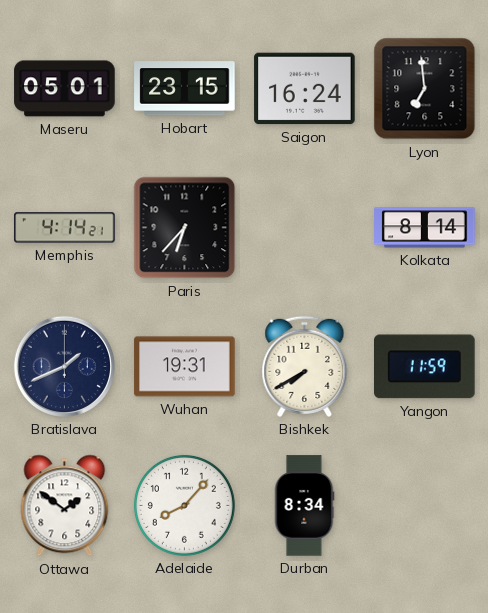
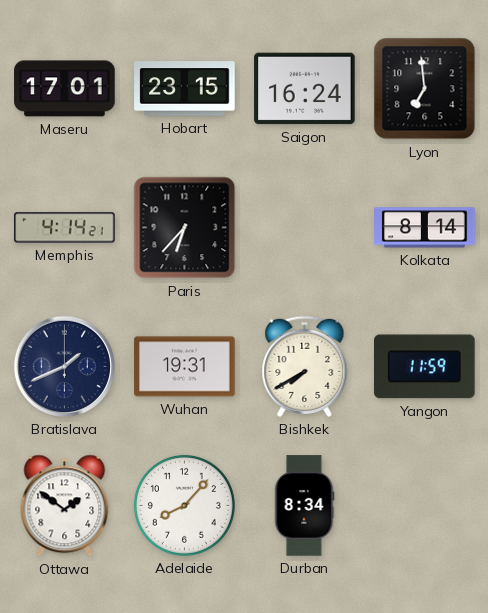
Maseru: 05:01 -> 17:01
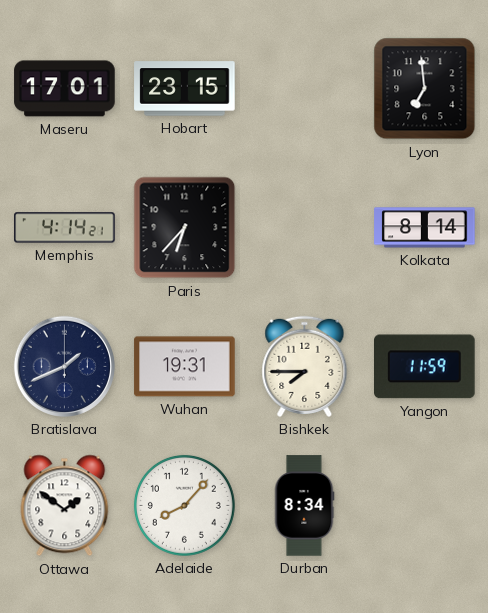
Saigon: 16:24 -> none
Bishkek: 7:40 -> 7:45
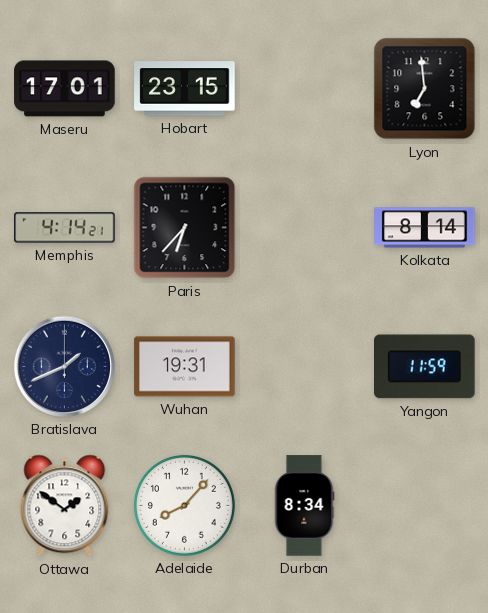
Bishkek: 7:45 -> none
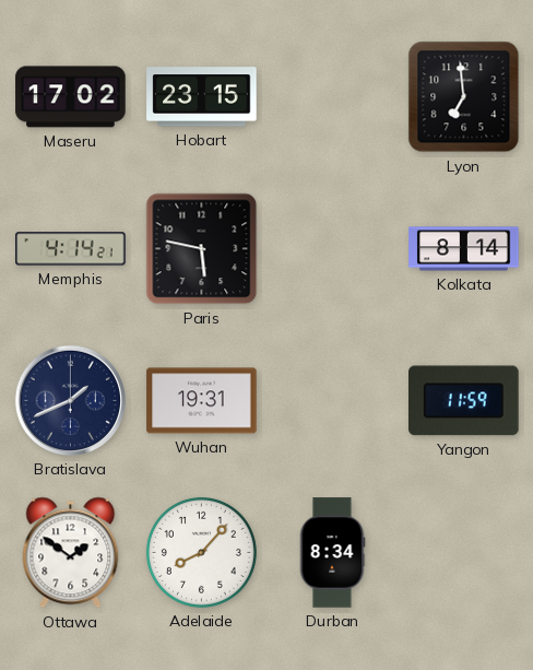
Maseru: 17:01 -> 17:02
Paris: 6:37 -> 5:47
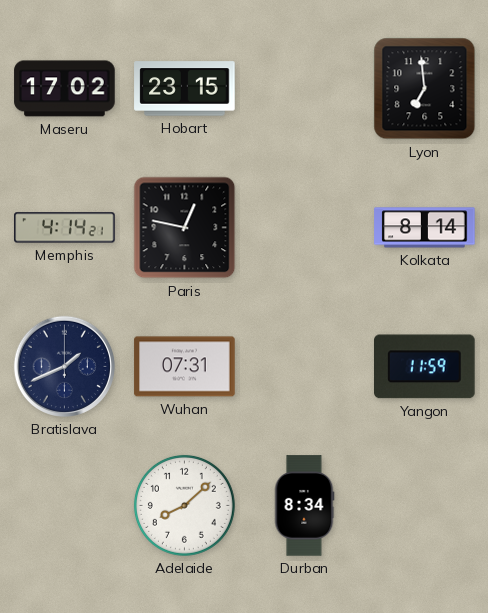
Paris: 5:47 -> 12:47
Wuhan: 19:31 -> 07:31
Ottawa: 1:51 -> none
Adelaide: 8:07 -> 8:08
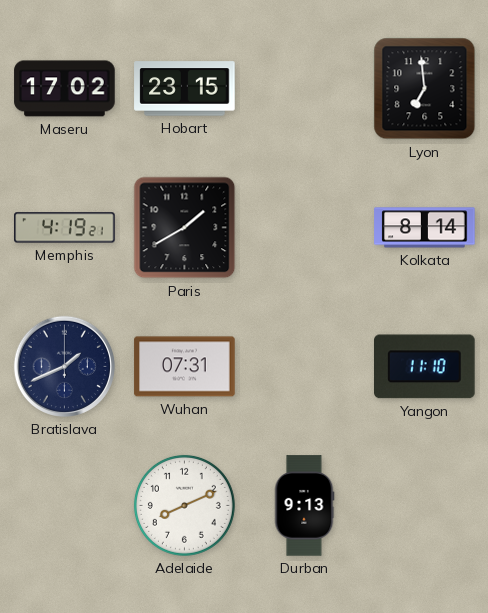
Memphis: 4:14 -> 4:19
Paris: 12:47 -> 1:40
Yangon: 11:59 -> 11:10
Adelaide: 8:08 -> 8:11
Durban: 8:34 -> 9:13
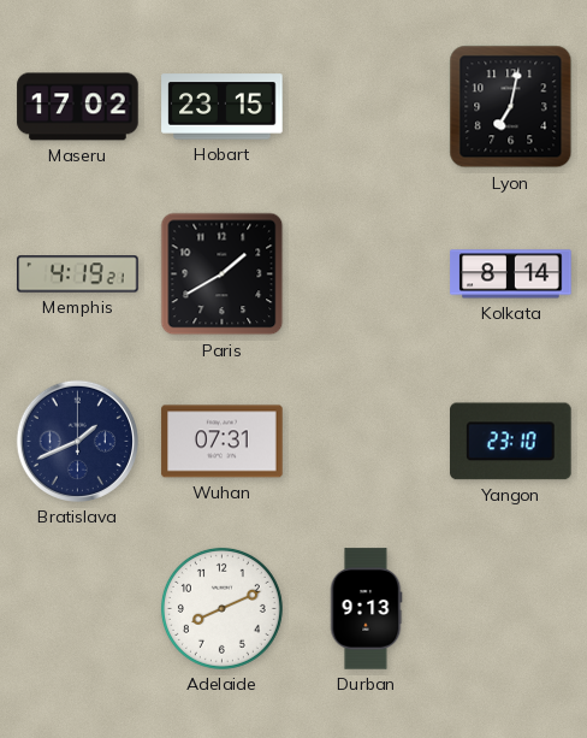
Lyon: 6:59 -> 7:02
Yangon: 11:10 -> 23:10
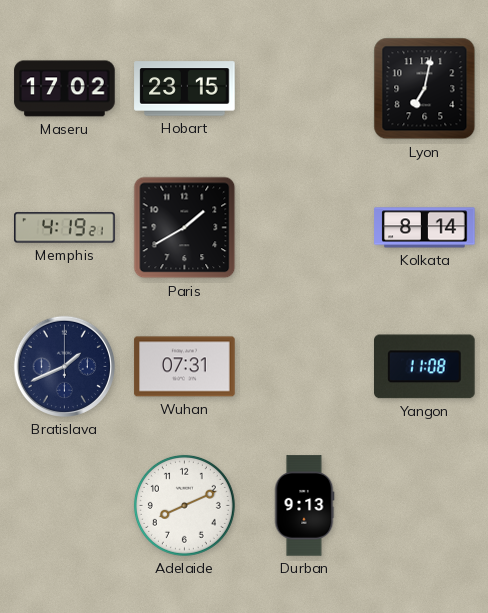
Yangon: 23:10 -> 11:08
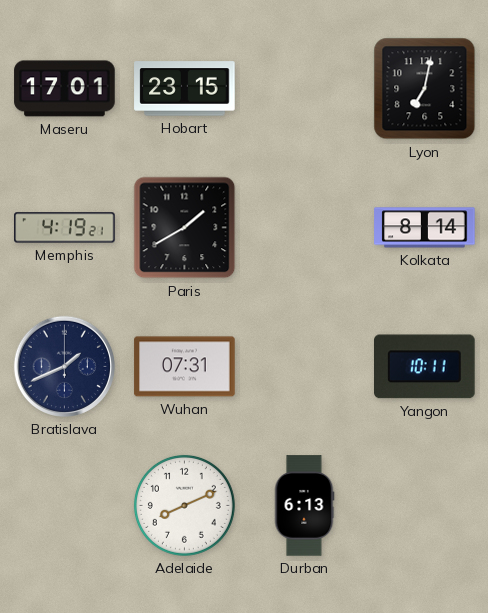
Maseru: 17:02 -> 17:01
Yangon: 11:08 -> 10:11
Durban: 9:13 -> 6:13
